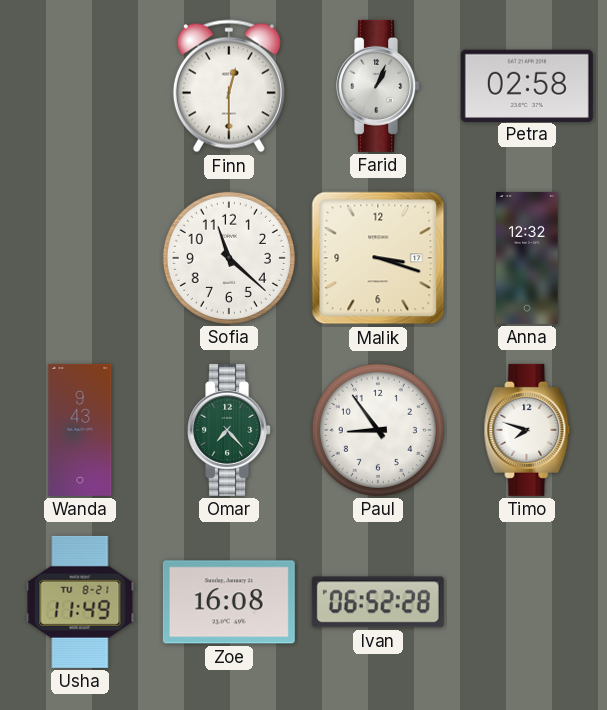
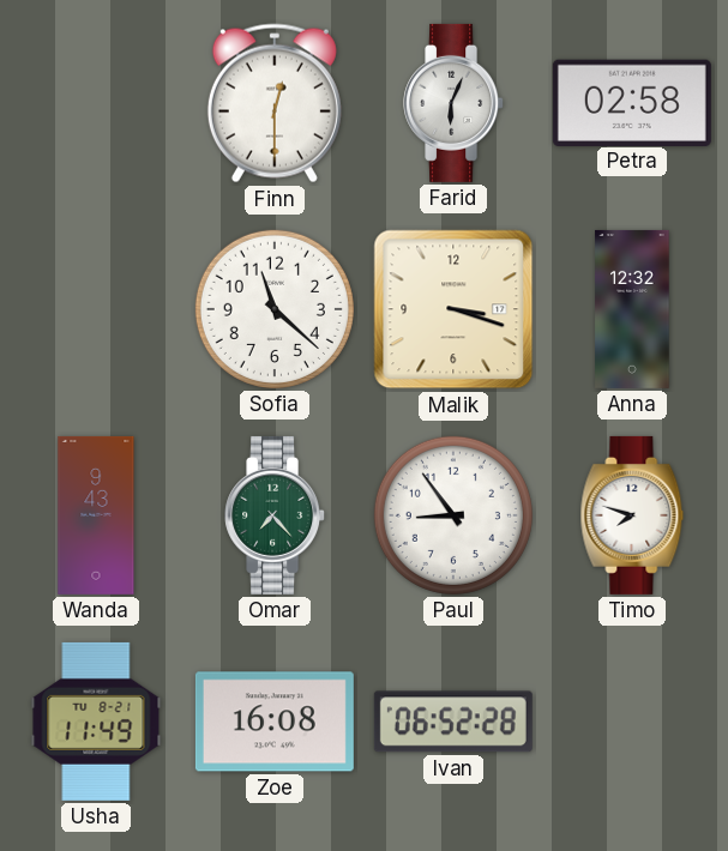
Farid: 1:04 -> 6:04
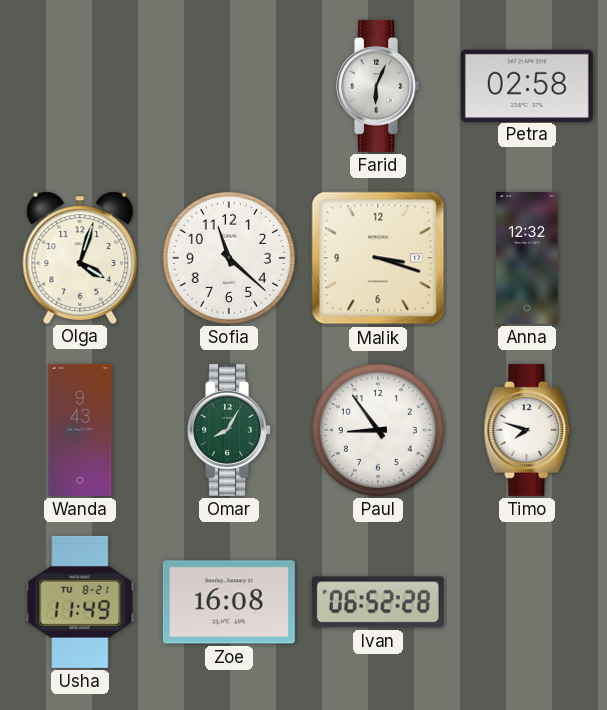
Finn: 12:30 -> none
Olga: none -> 4:03
Omar: 7:23 -> 8:05
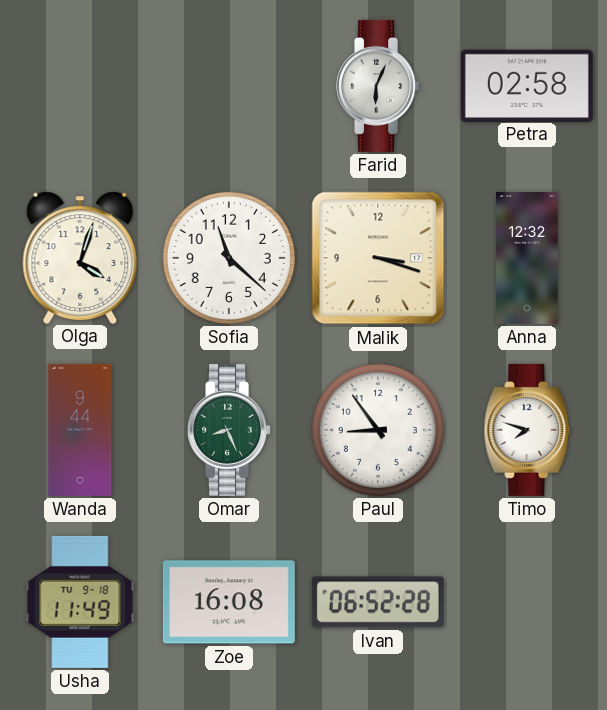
Wanda: 9:43 -> 9:44
Omar: 8:05 -> 8:26
Usha date: TU 8-21 -> TU 9-18
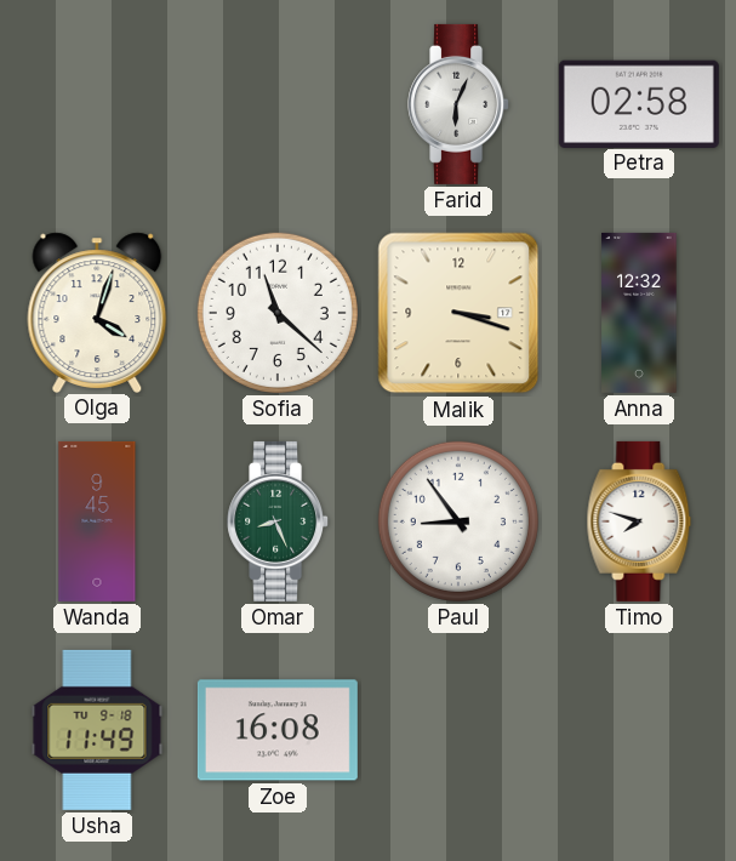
Wanda: 9:44 -> 9:45
Ivan: 06:52 -> none
